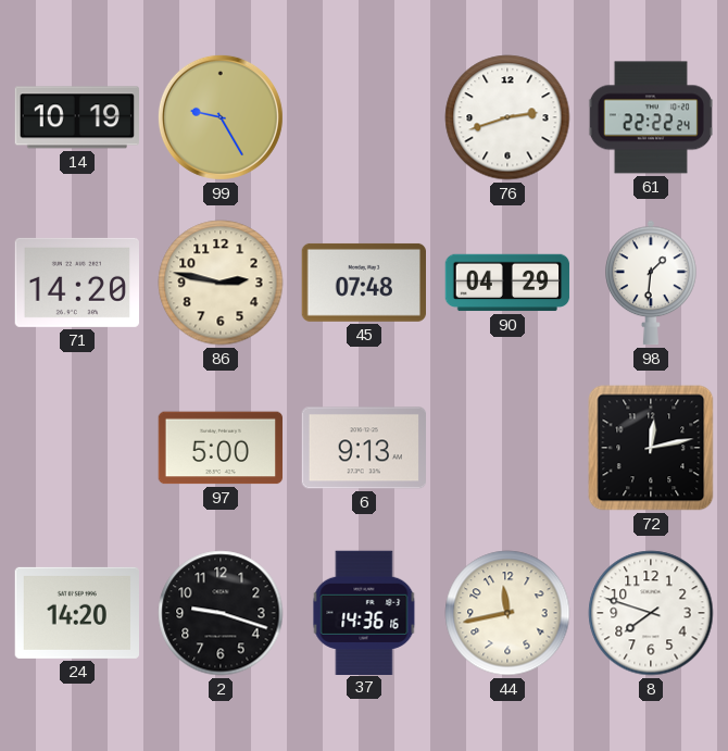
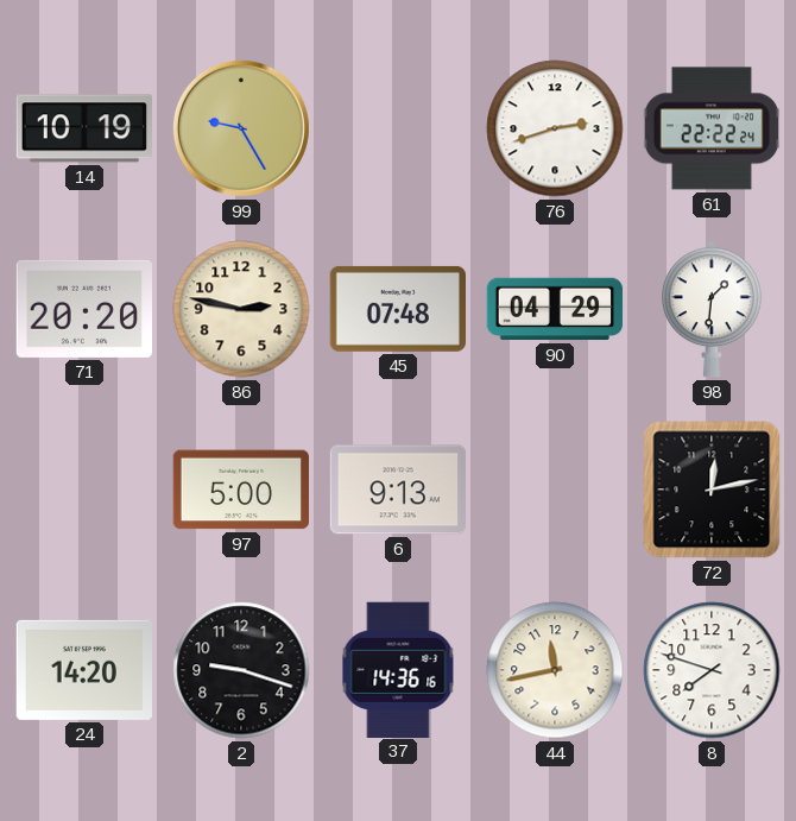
71: 14:20 -> 20:20
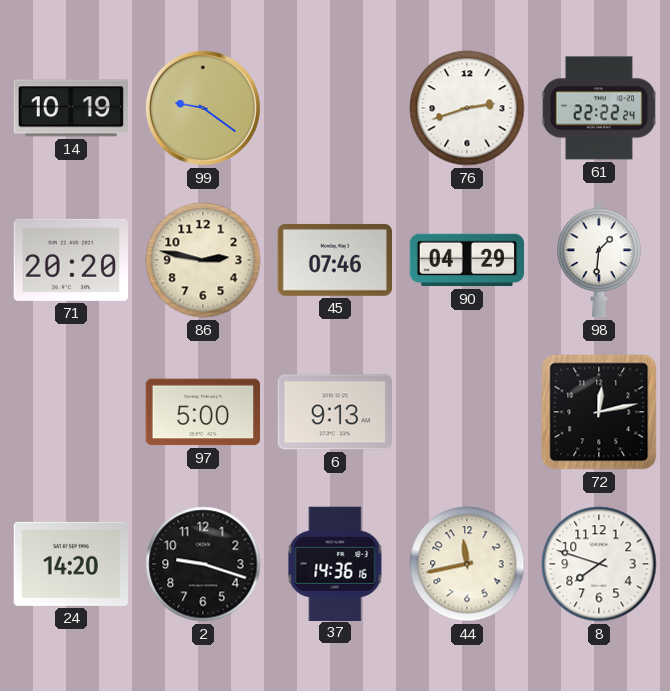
99: 9:25 -> 9:21
45: 07:48 -> 07:46
